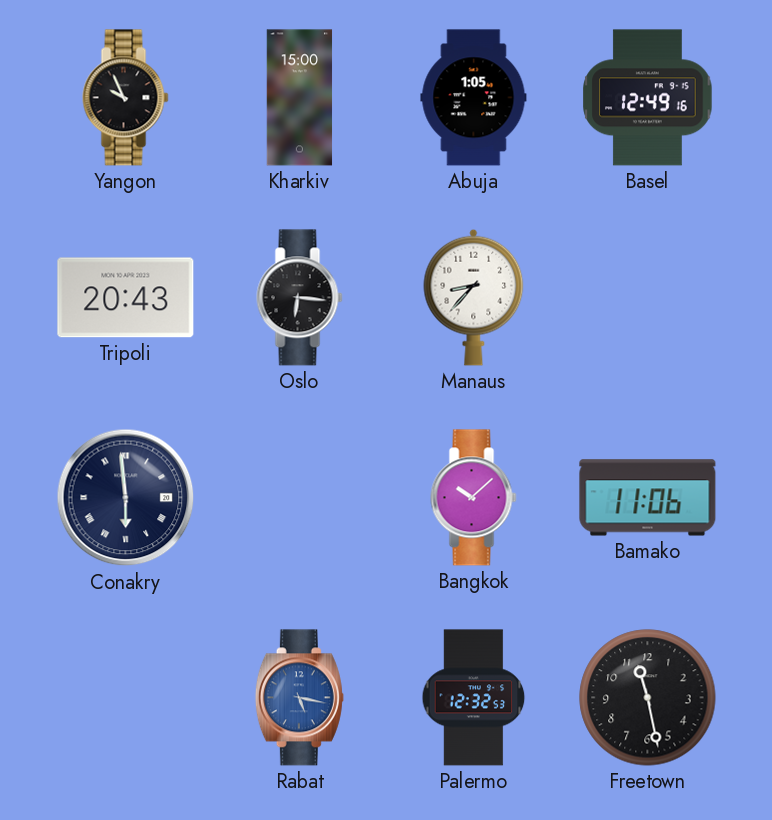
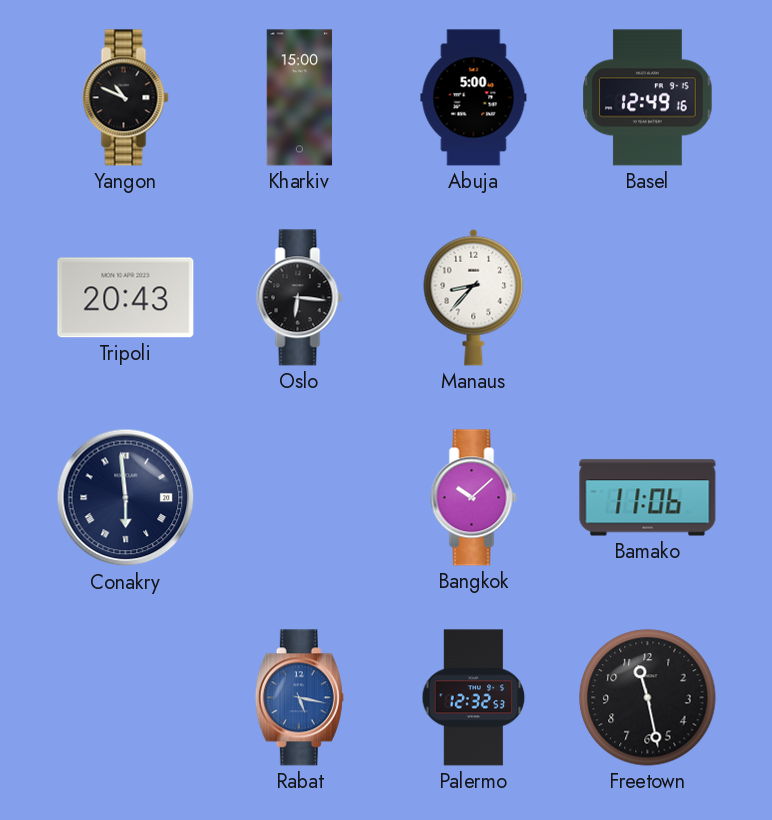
Yangon: 9:56 -> 10:49
Abuja: 1:05 -> 5:00
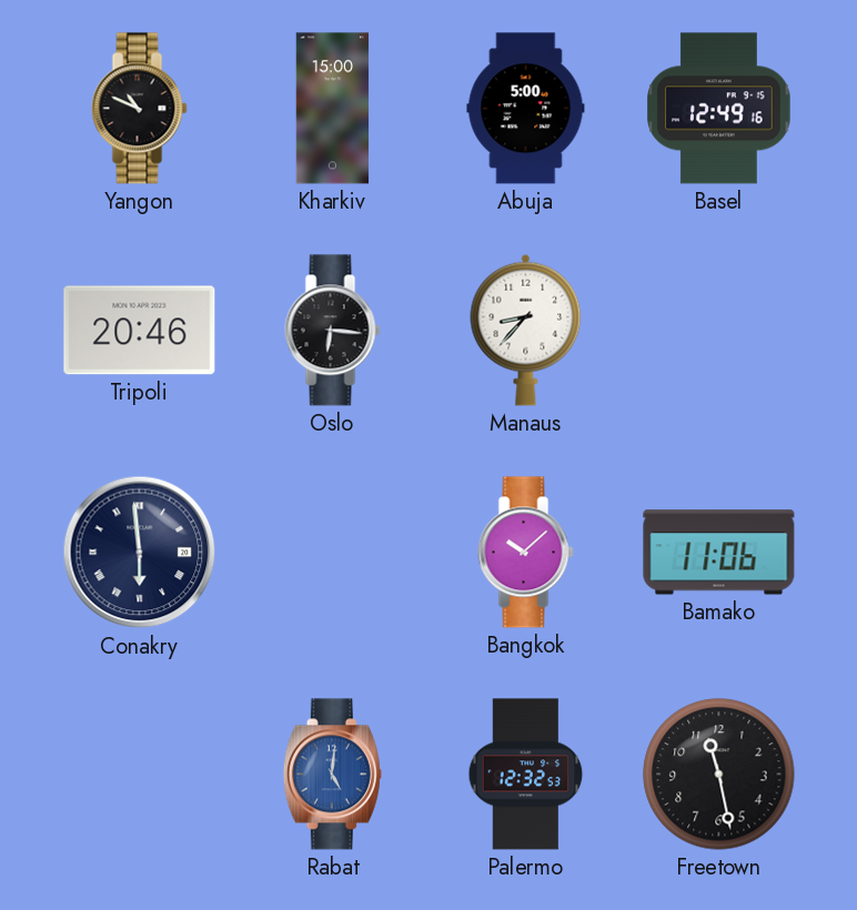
Tripoli: 20:43 -> 20:46
Rabat: 5:17 -> 5:01
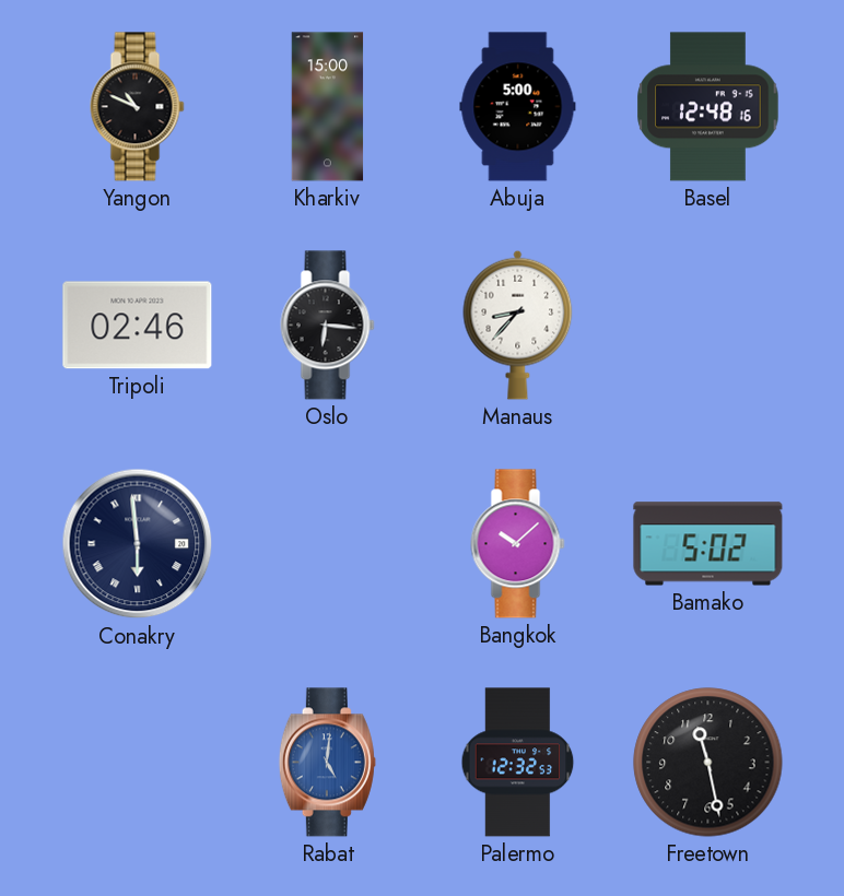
Basel: 12:49 -> 12:48
Tripoli: 20:46 -> 02:46
Bamako: 11:06 -> 5:02
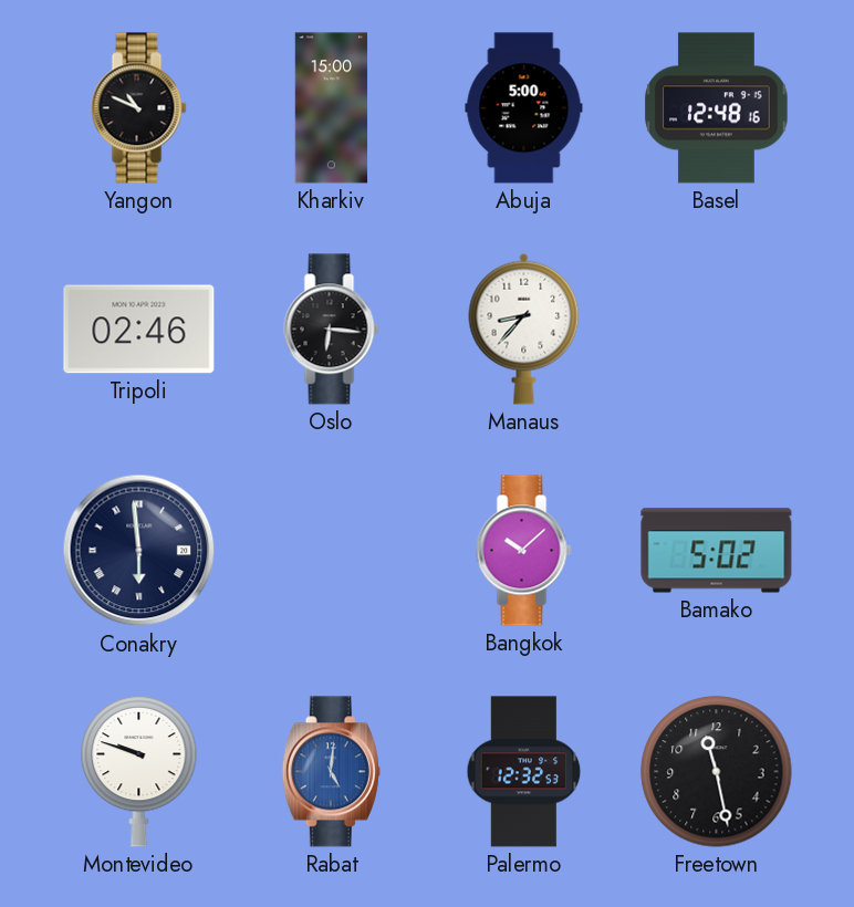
Montevideo: none -> 9:48
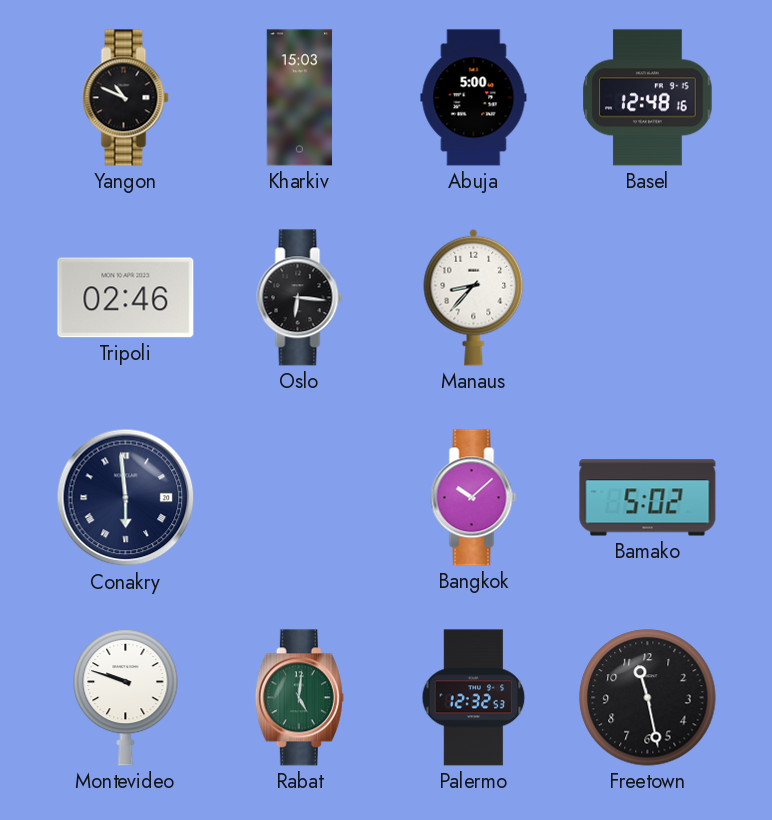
Kharkiv: 15:00 -> 15:03
Rabat dial: blue -> green
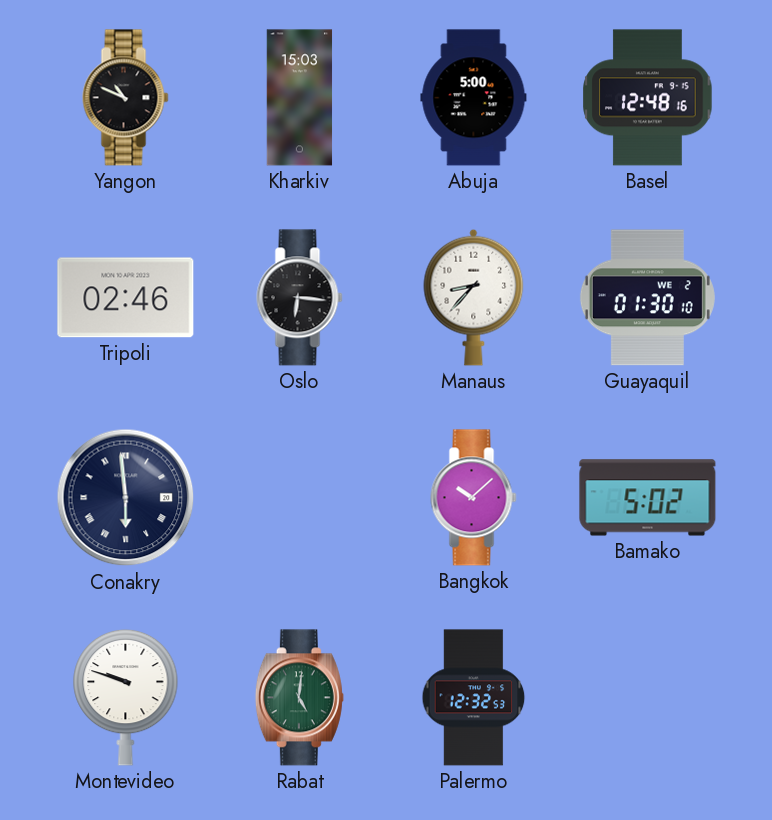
Guayaquil: none -> 01:30
Freetown: 11:28 -> none
